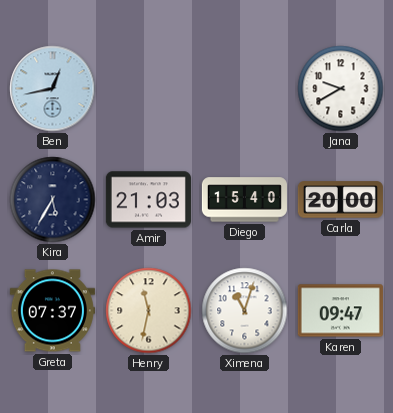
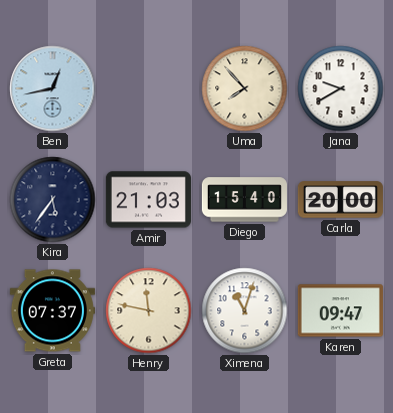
Uma: none -> 7:53
Kira: 5:35 -> 5:36
Henry: 11:32 -> 11:47
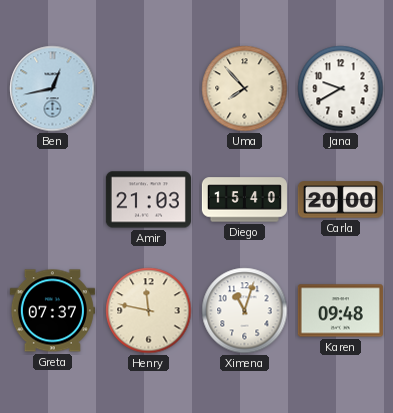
Kira: 5:36 -> none
Karen: 09:47 -> 09:48
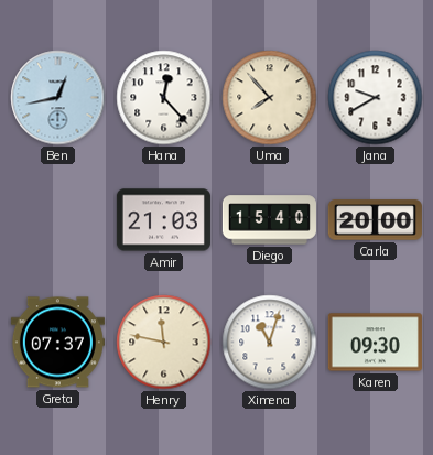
Hana: none -> 12:23
Karen: 09:48 -> 09:30
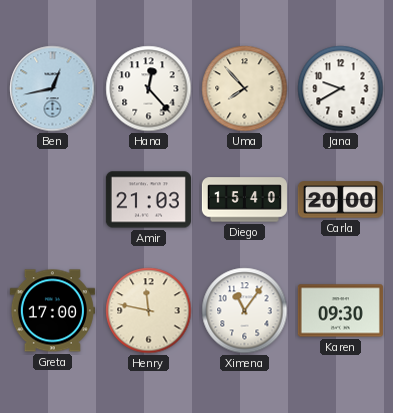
Greta: 07:37 -> 17:00
Ximena: 11:03 -> 11:06
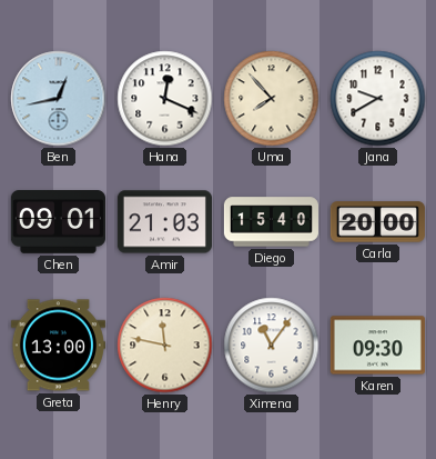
Hana: 12:23 -> 12:19
Chen: none -> 09:01
Greta: 17:00 -> 13:00
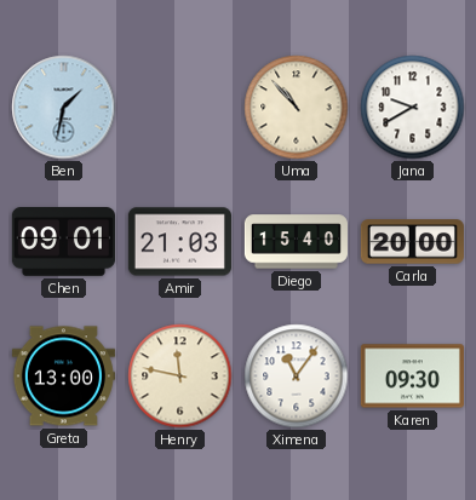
Ben: 12:43 -> 1:32
Hana: 12:19 -> none
Uma: 7:53 -> 10:53
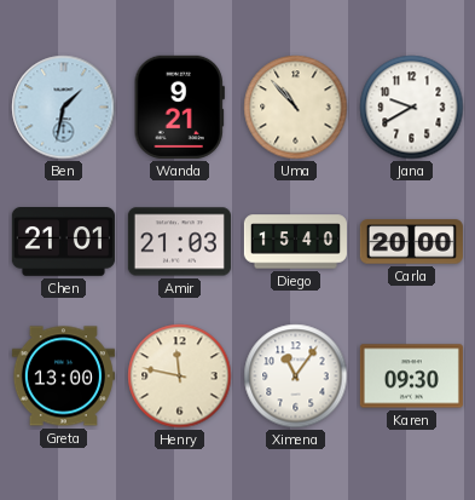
Wanda: none -> 9:21
Chen: 09:01 -> 21:01
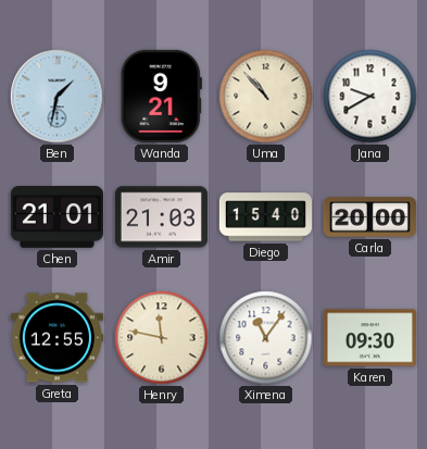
Greta: 13:00 -> 12:55
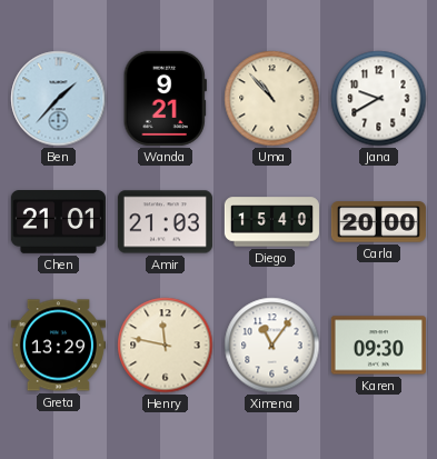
Ben: 1:32 -> 1:37
Greta: 12:55 -> 13:29
